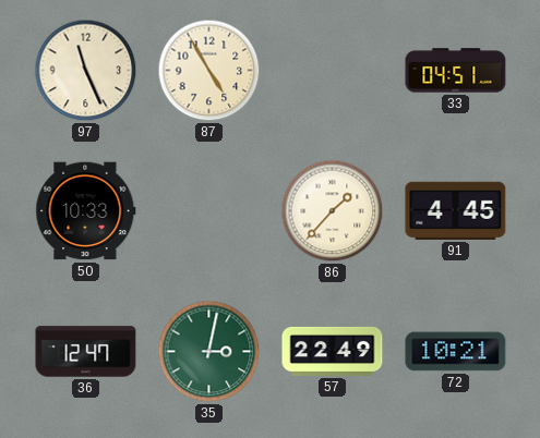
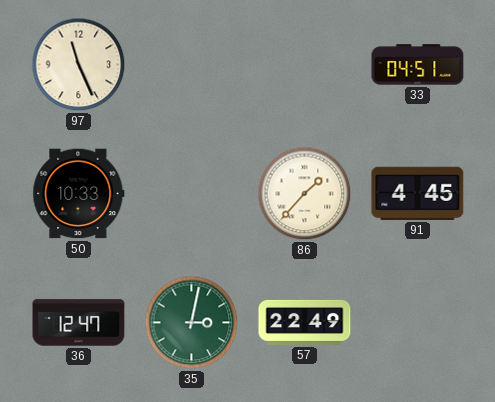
87: 4:55 -> none
72: 10:21 -> none
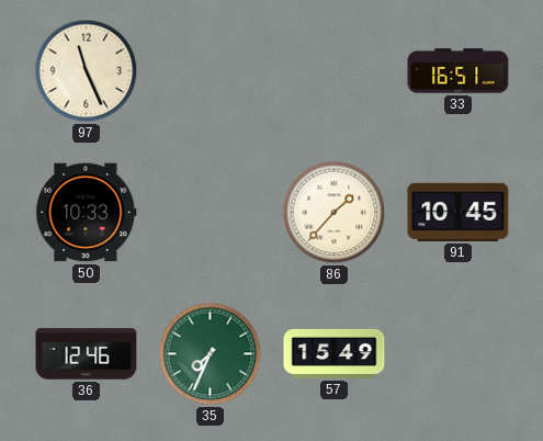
33: 04:51 -> 16:51
91: 4:45 -> 10:45
36: 12:47 -> 12:46
35: 3:02 -> 7:34
57: 22:49 -> 15:49
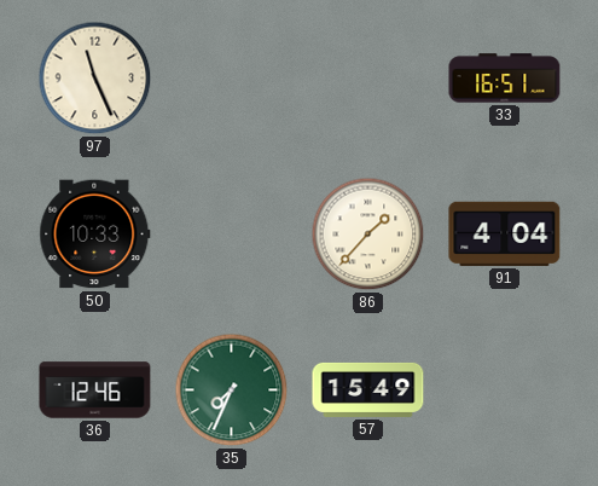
91: 10:45 -> 4:04
